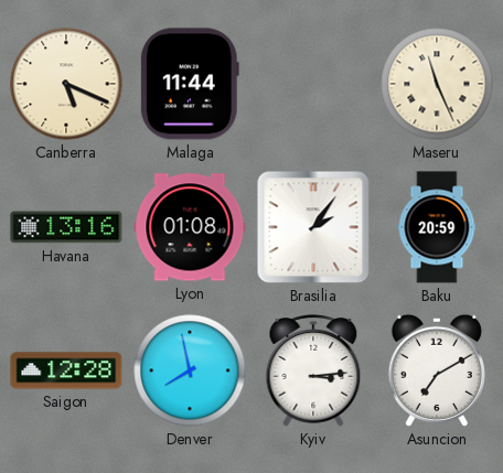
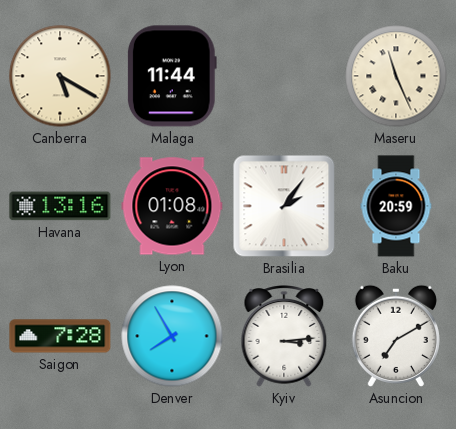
Canberra: 5:19 -> 5:20
Saigon: 12:28 -> 7:28
Denver: 7:58 -> 7:55
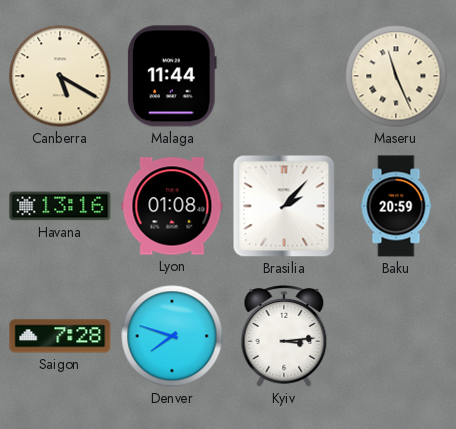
Brasilia: 2:06 -> 2:07
Denver: 7:55 -> 7:48
Asuncion: 7:10 -> none
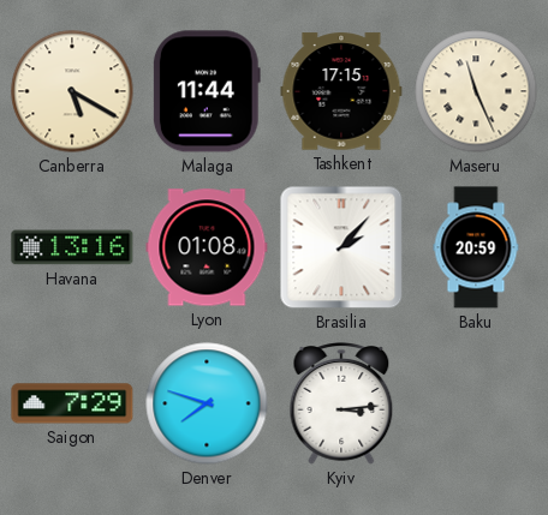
Tashkent: none -> 17:15
Saigon: 7:28 -> 7:29
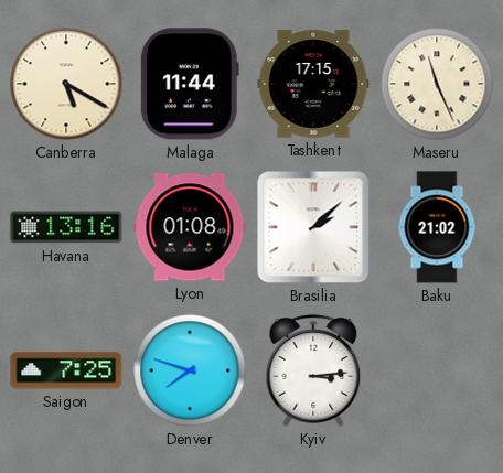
Brasilia: 2:07 -> 2:08
Baku: 20:59 -> 21:02
Saigon: 7:29 -> 7:25
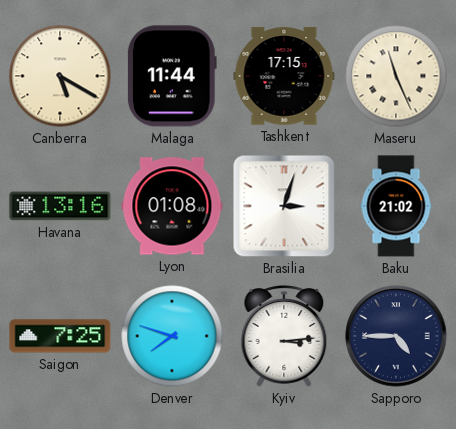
Brasilia: 2:08 -> 3:03
Sapporo: none -> 4:45
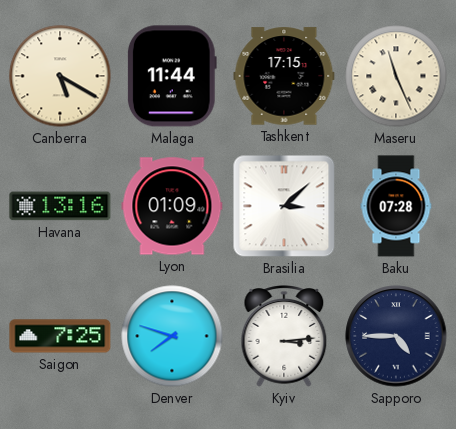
Lyon: 01:08 -> 01:09
Brasilia: 3:03 -> 3:08
Baku: 21:02 -> 07:28
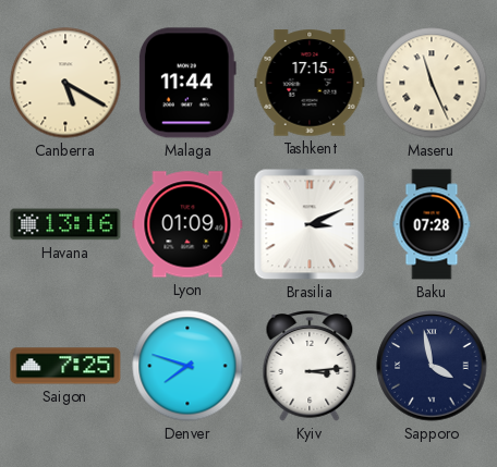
Brasilia: 3:08 -> 3:11
Sapporo: 4:45 -> 3:58
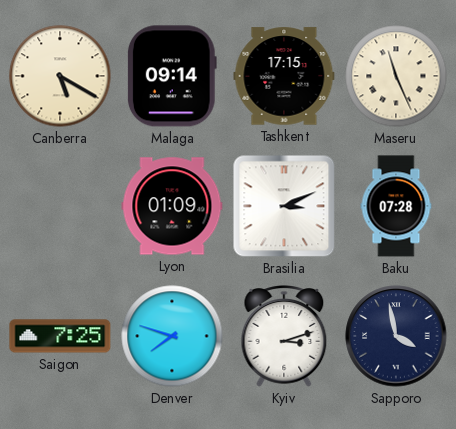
Malaga: 11:44 -> 09:14
Havana: 13:16 -> none
Kyiv: 3:14 -> 3:12
